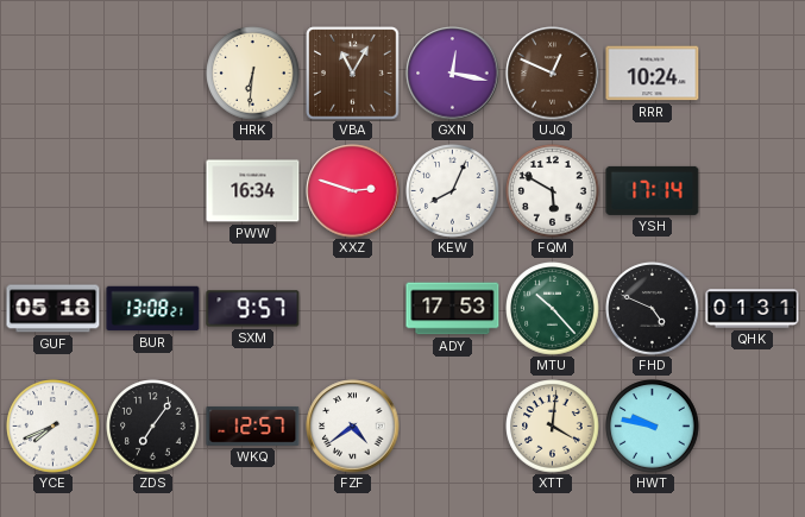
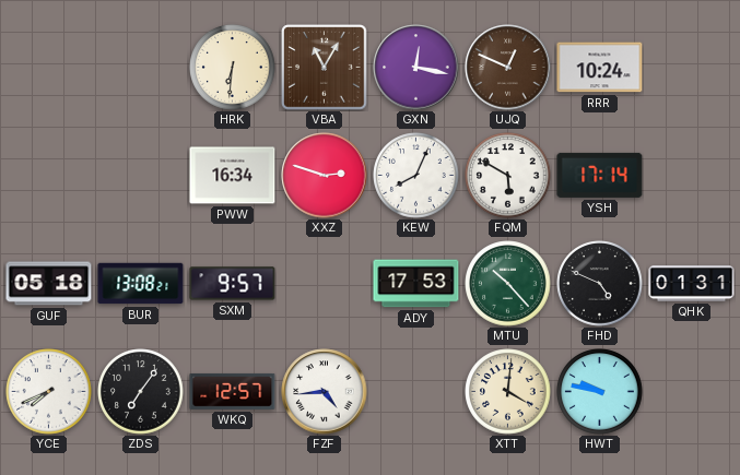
FZF: 4:39 -> 4:44
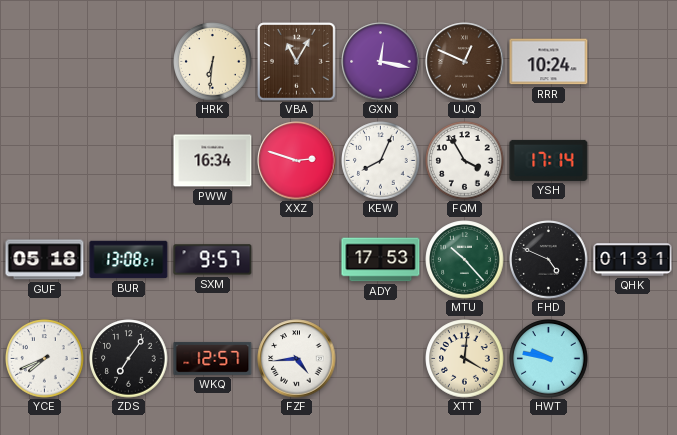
FQM: 5:50 -> 3:55
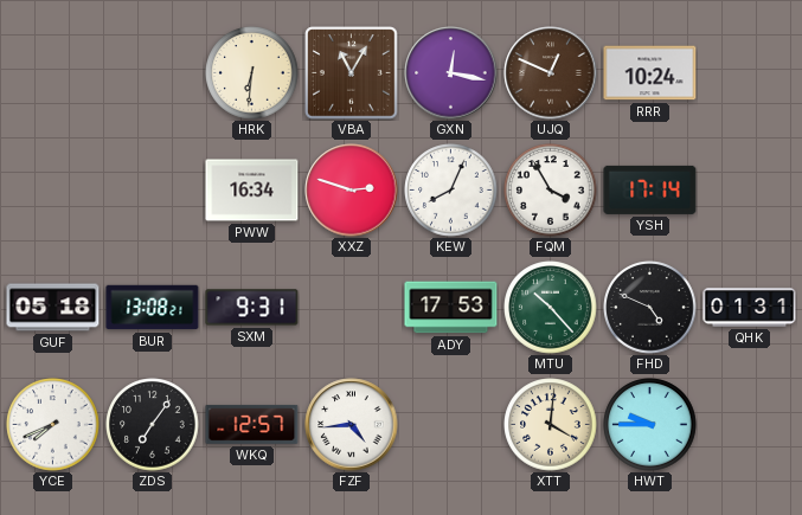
SXM: 9:57 -> 9:31
HWT: 9:47 -> 9:45
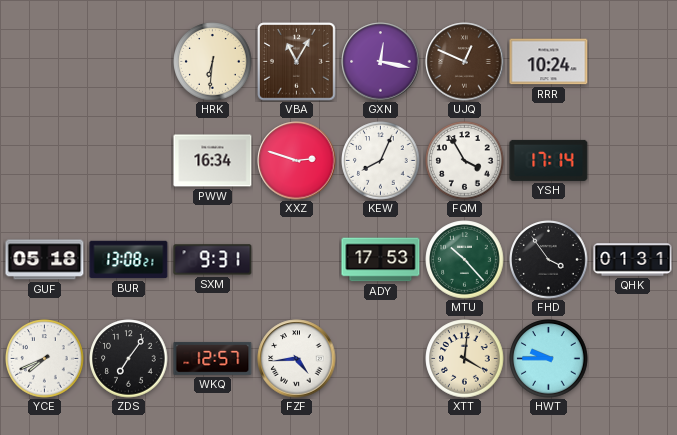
FHD: 4:49 -> 3:54
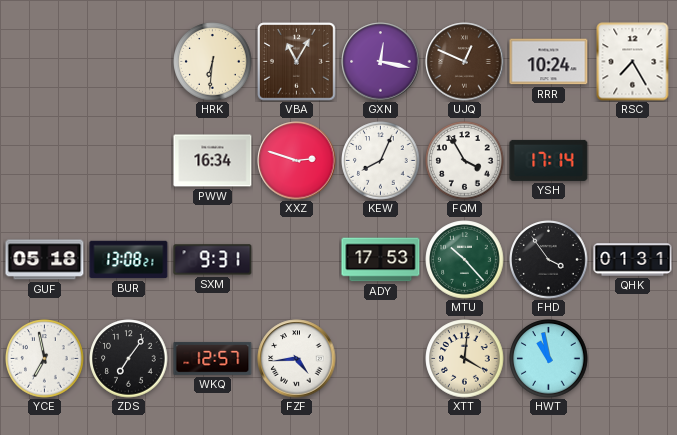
RSC: none -> 7:25
YCE: 7:41 -> 6:58
HWT: 9:45 -> 10:58
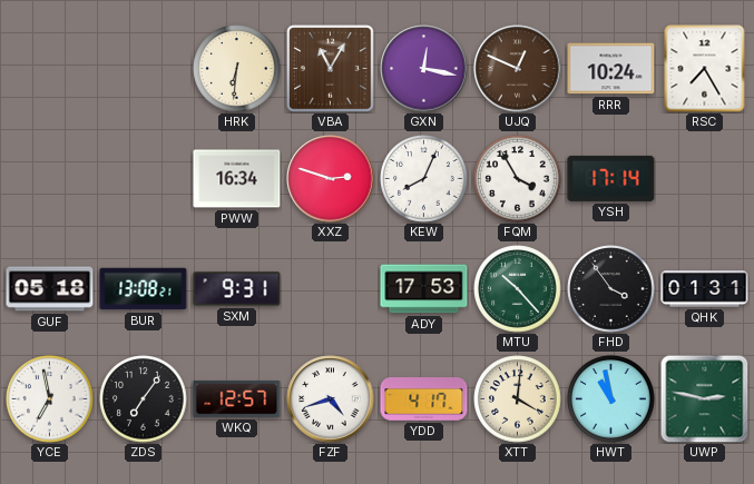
FZF: 4:44 -> 4:42
YDD: none -> 4:17
UWP: none -> 2:47
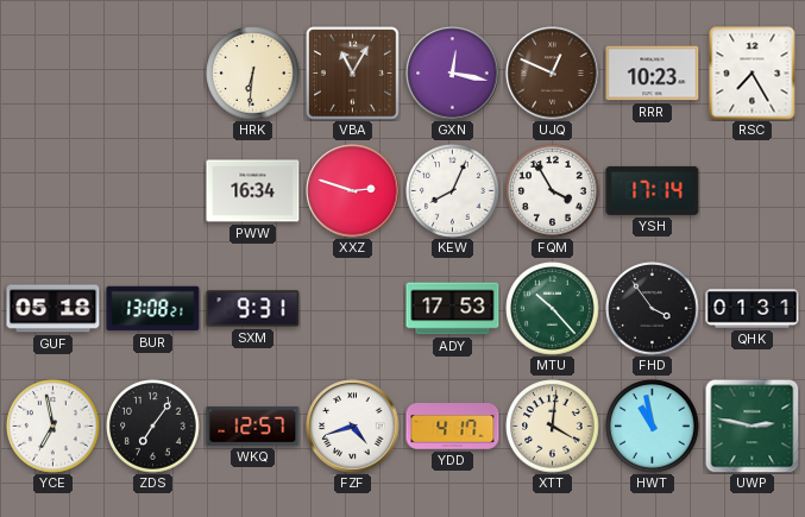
RRR: 10:24 -> 10:23
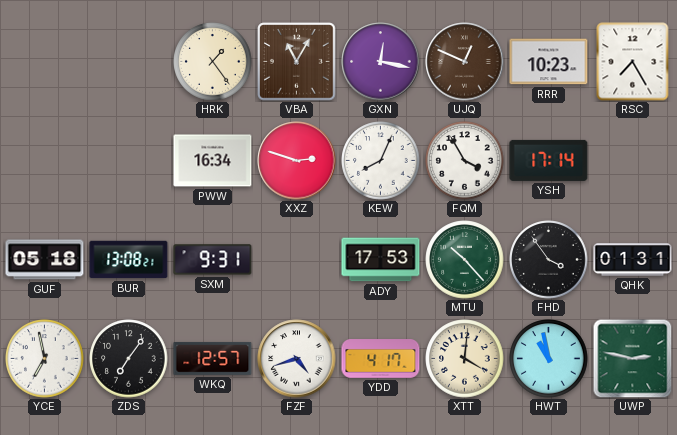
HRK: 6:31 -> 1:24
